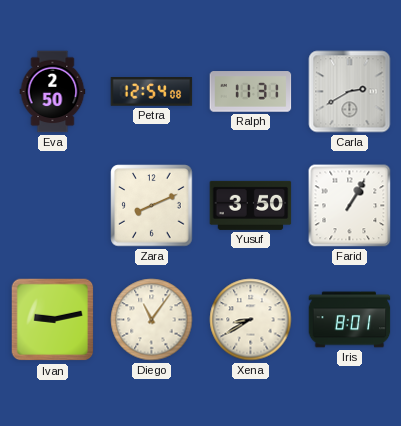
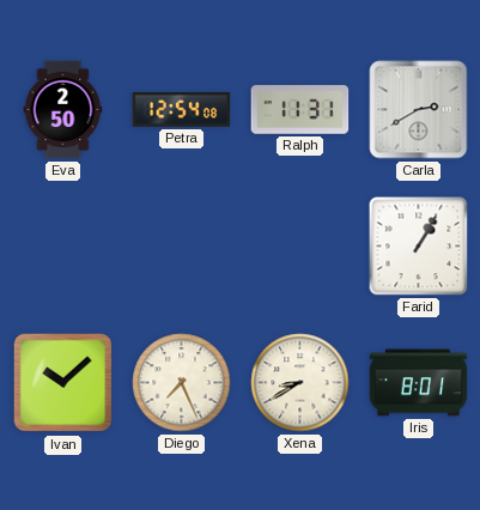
Zara: 8:11 -> none
Yusuf: 3:50 -> none
Ivan: 9:13 -> 10:08
Diego: 11:06 -> 7:26
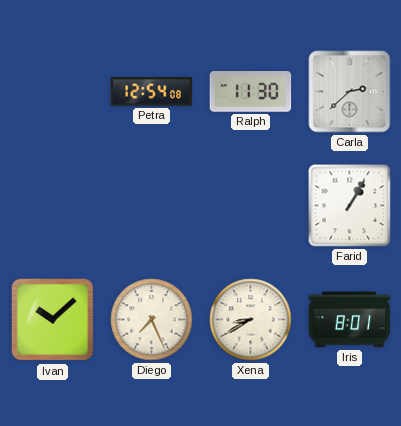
Eva: 2:50 -> none
Ralph: 11:31 -> 11:30
Carla: 2:40 -> 2:38
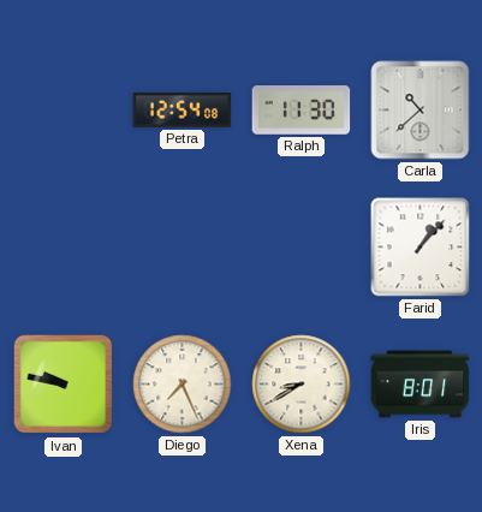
Carla: 2:38 -> 10:38
Farid: 1:05 -> 1:07
Ivan: 10:08 -> 9:47
